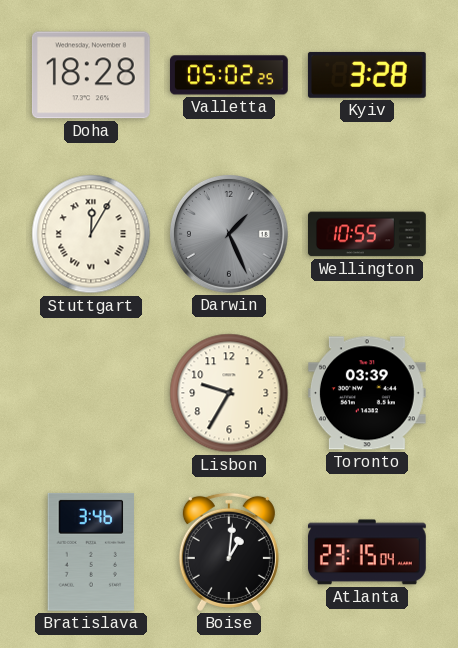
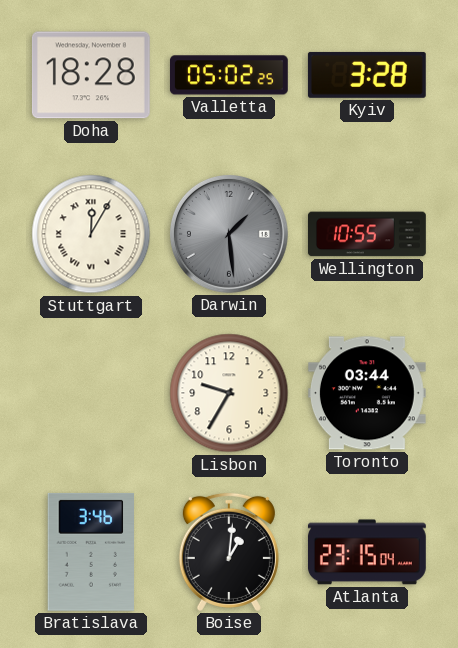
Darwin: 1:26 -> 1:29
Toronto: 03:39 -> 03:44
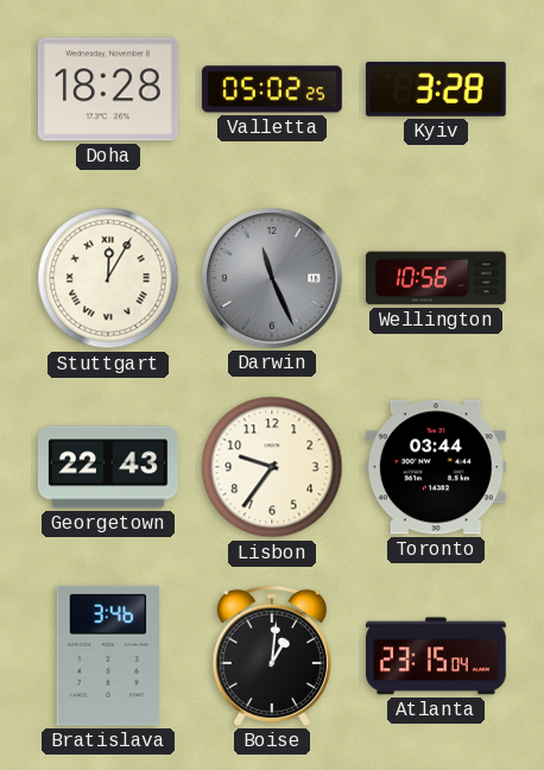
Darwin: 1:29 -> 11:26
Wellington: 10:55 -> 10:56
Georgetown: none -> 22:43
Lisbon: 9:35 -> 9:36
